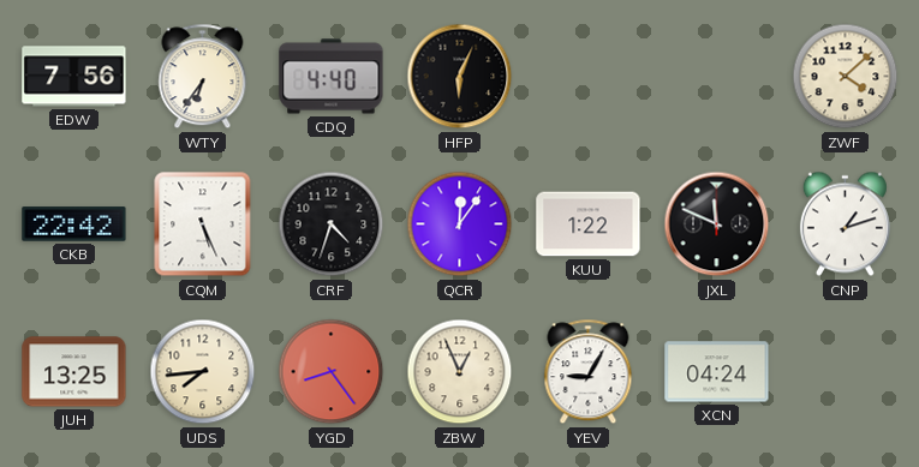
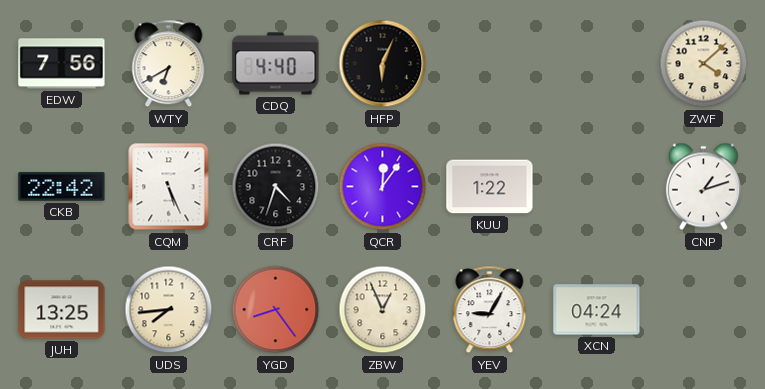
WTY: 6:36 -> 6:40
JXL: 11:49 -> none
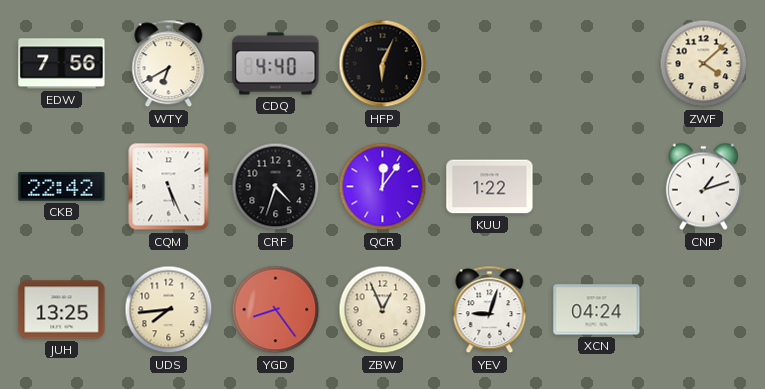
YEV: 9:05 -> 9:03
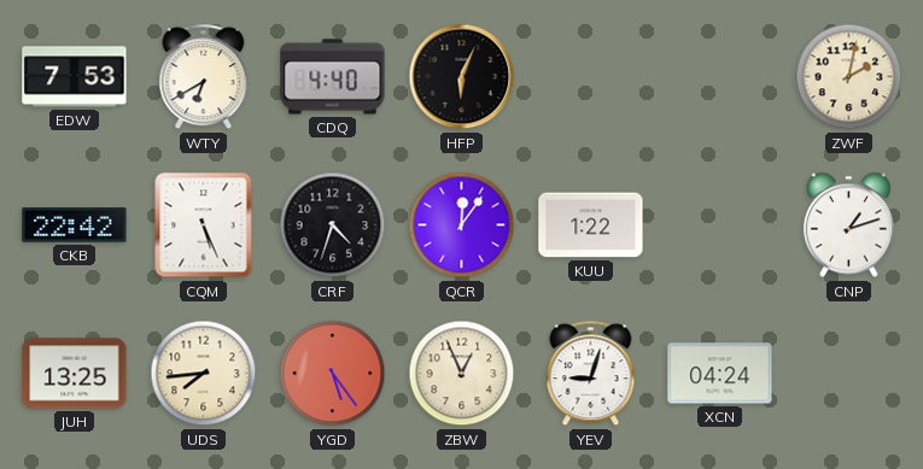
EDW: 7:56 -> 7:53
ZWF: 4:08 -> 2:02
YGD: 8:24 -> 5:24
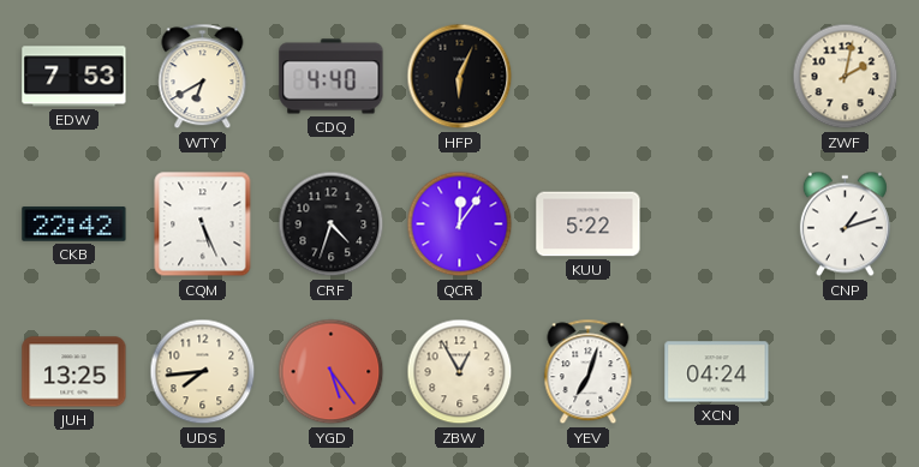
KUU: 1:22 -> 5:22
ZBW: 12:56 -> 12:55
YEV: 9:03 -> 7:03
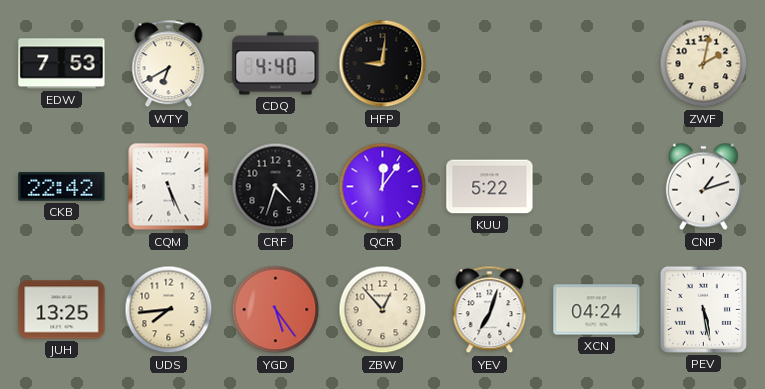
HFP: 6:04 -> 9:01
ZBW: 12:55 -> 12:53
PEV: none -> 5:28
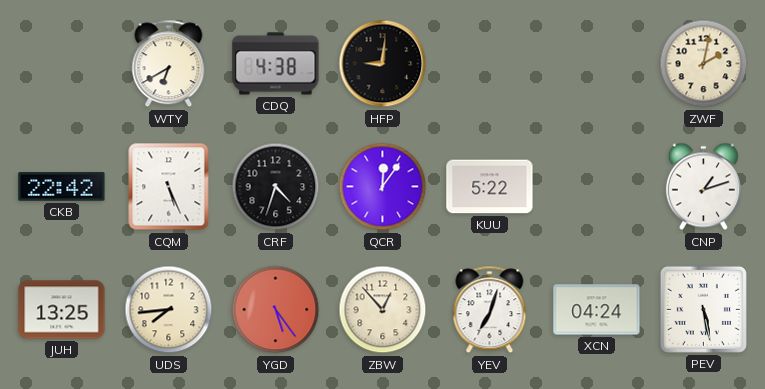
EDW: 7:53 -> none
CDQ: 4:40 -> 4:38
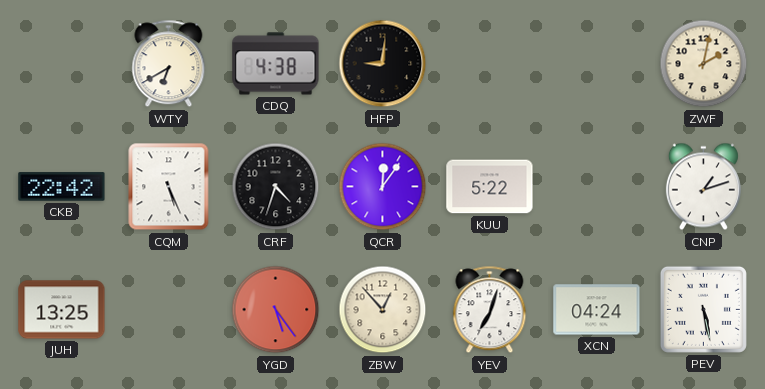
UDS: 7:44 -> none
